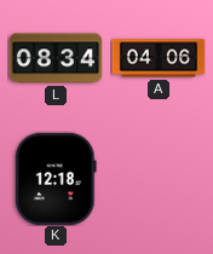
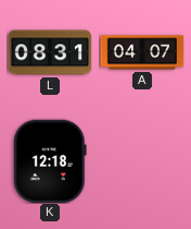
L: 08:34 -> 08:31
A: 04:06 -> 04:07
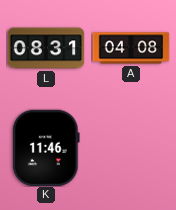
A: 04:07 -> 04:08
K: 12:18 -> 11:46
